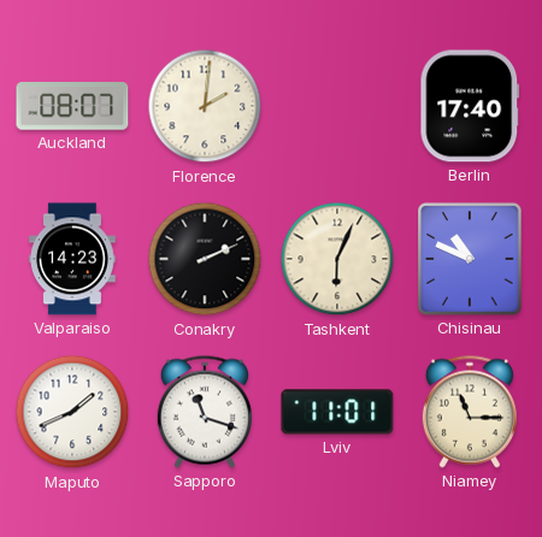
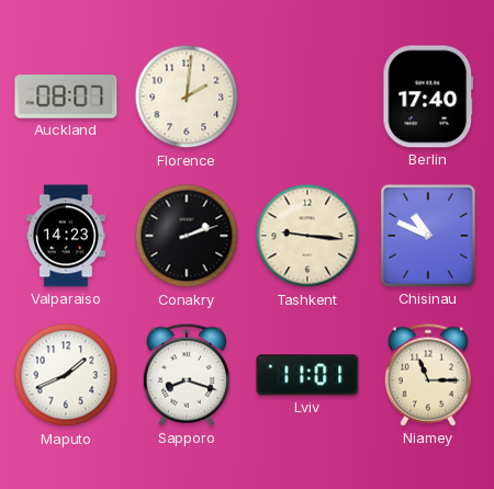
Conakry: 2:11 -> 2:12
Tashkent: 6:04 -> 9:16
Sapporo: 11:18 -> 8:18
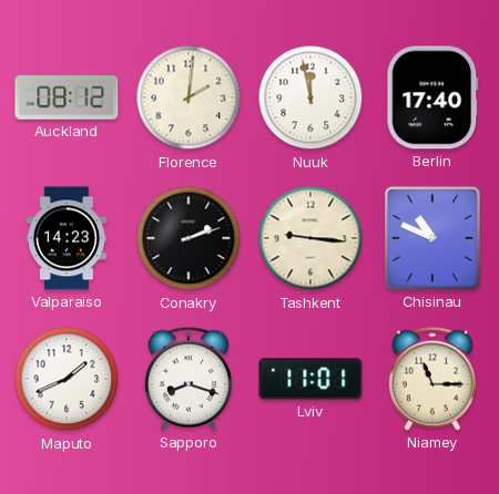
Auckland: 08:07 -> 08:12
Nuuk: none -> 11:58
